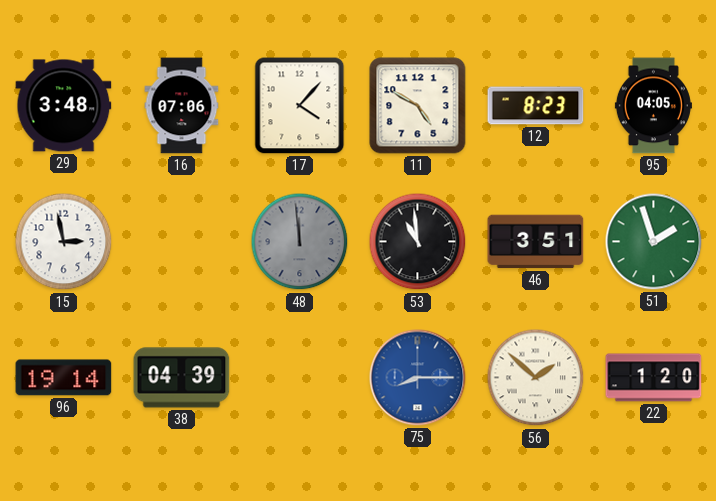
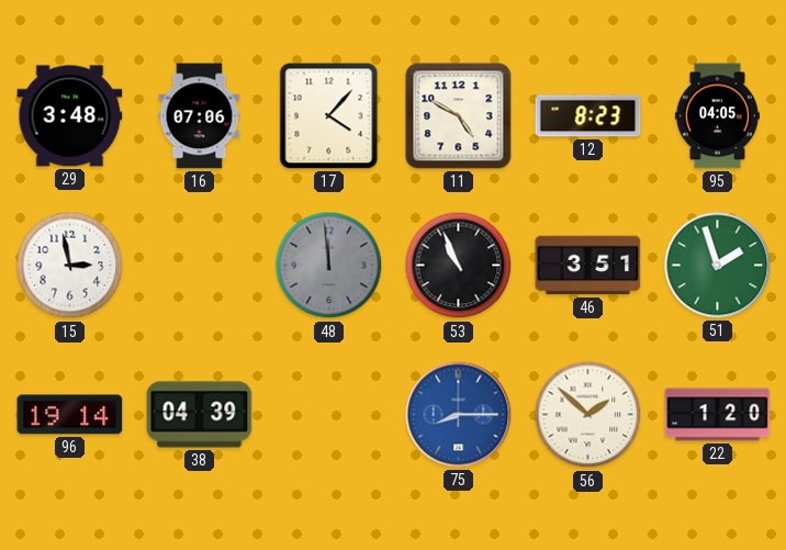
53: 10:59 -> 10:56
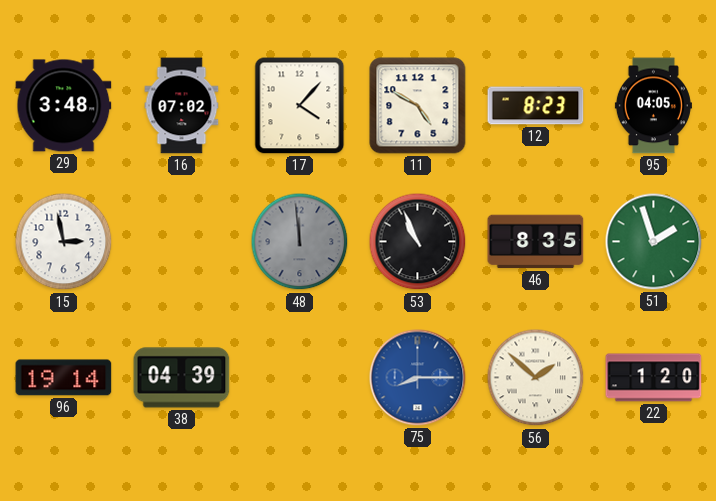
16: 07:06 -> 07:02
46: 3:51 -> 8:35
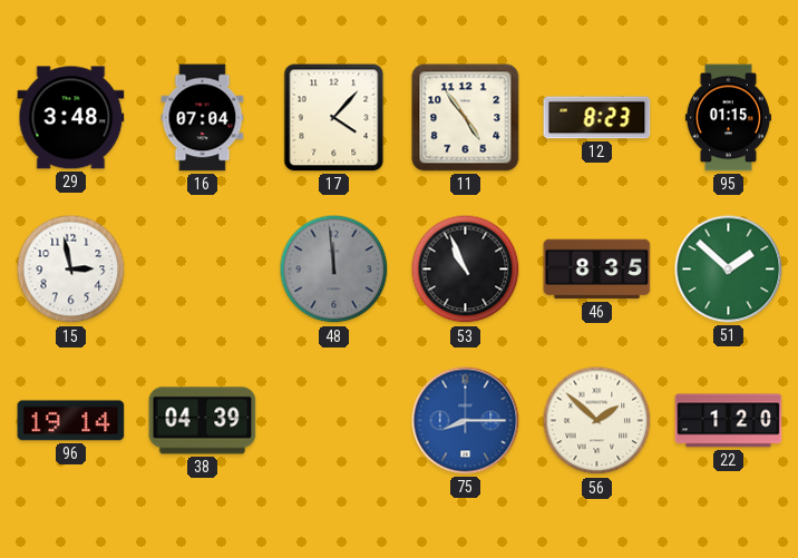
16: 07:02 -> 07:04
11: 4:50 -> 4:54
95: 04:05 -> 01:15
51: 1:57 -> 1:52
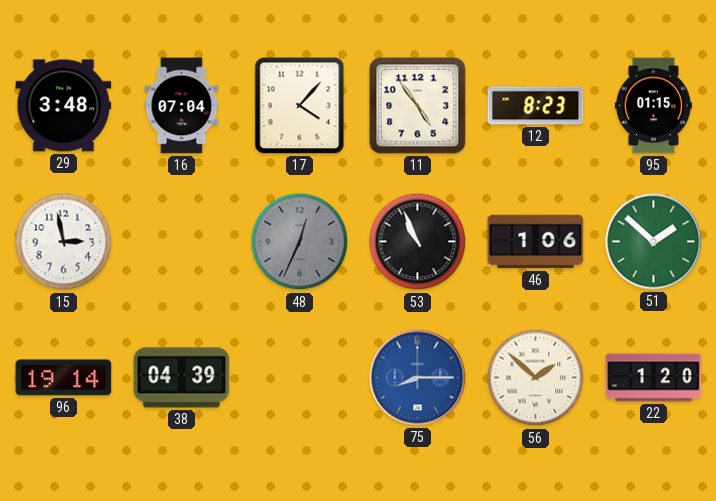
48: 11:59 -> 12:34
46: 8:35 -> 1:06
